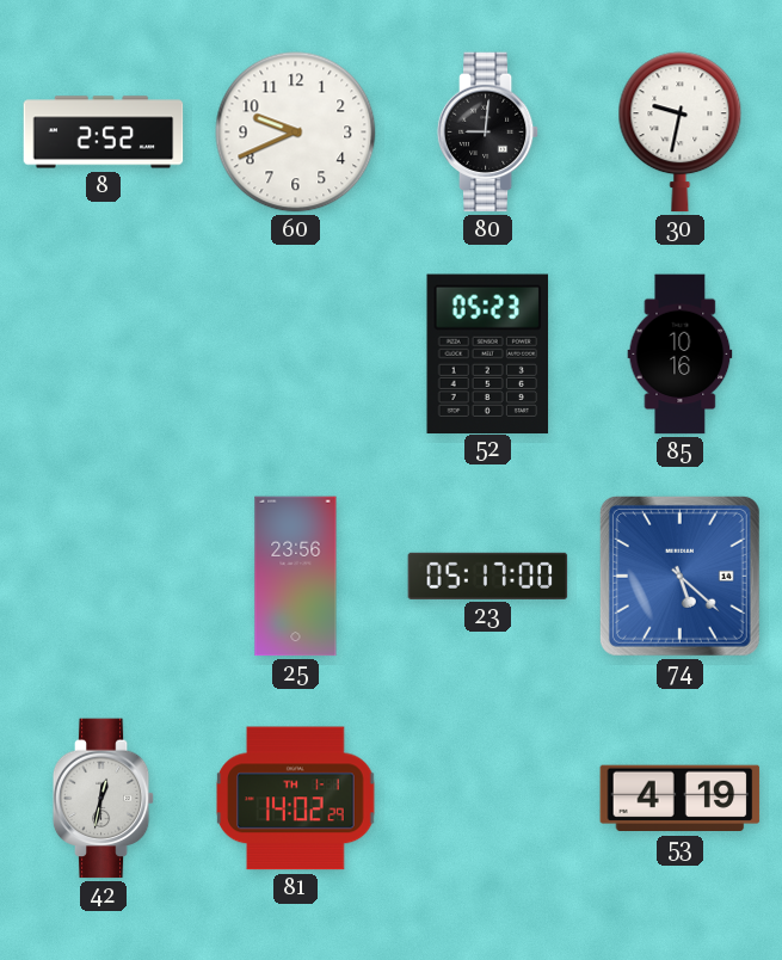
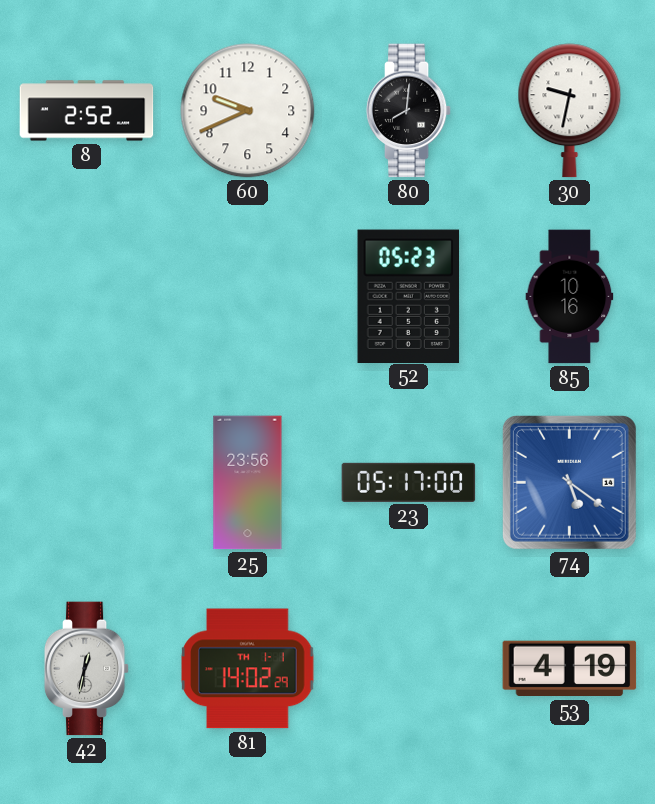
80: 9:01 -> 8:01
74: 5:22 -> 5:21
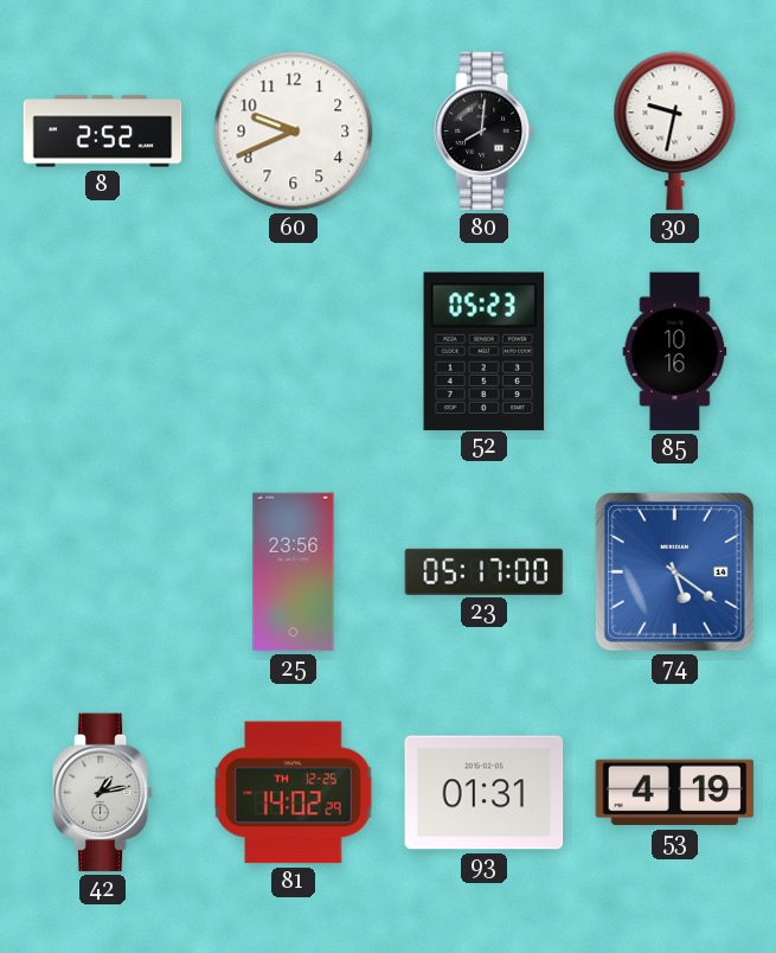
42: 12:32 -> 1:13
81 date: TH 1-1 -> TH 12-25
93: none -> 01:31
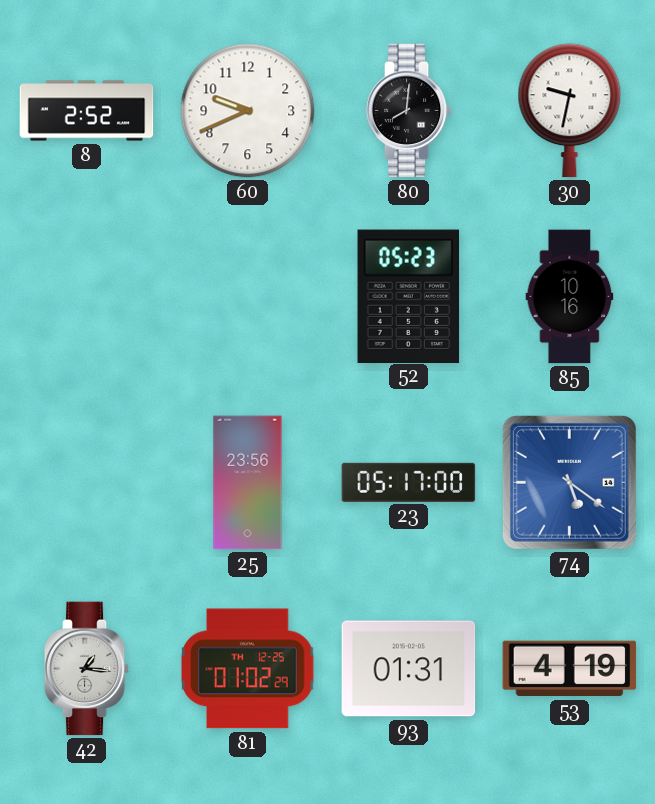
42: 1:13 -> 1:16
81: 14:02 -> 01:02
